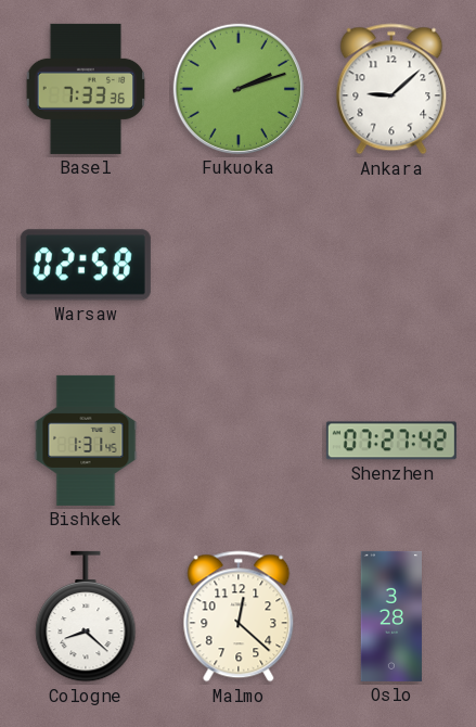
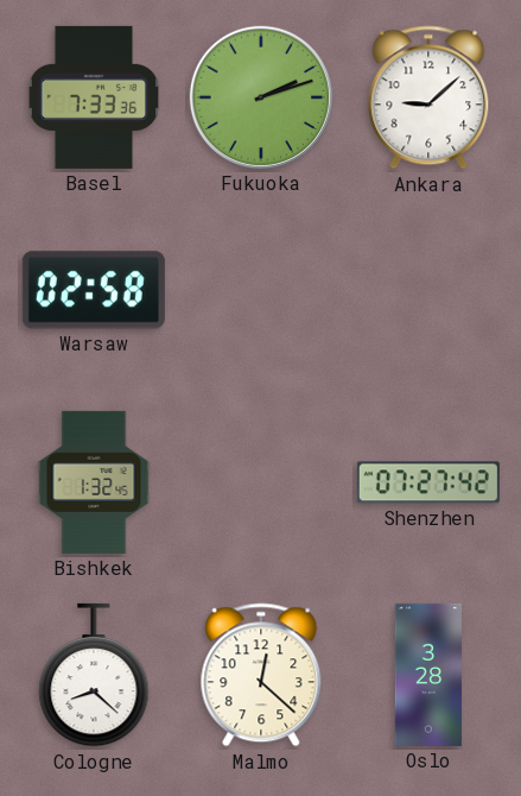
Bishkek: 1:31 -> 1:32
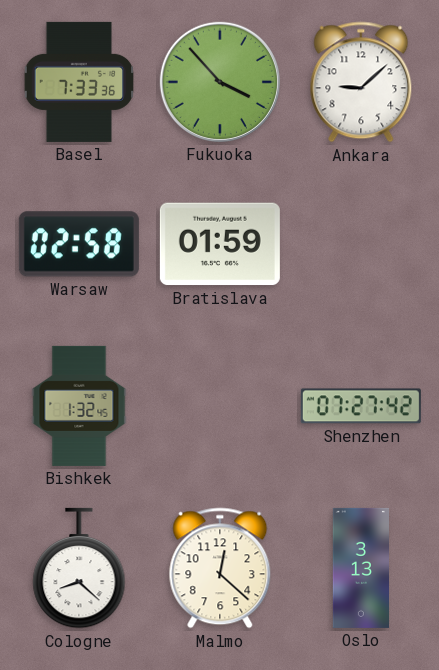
Fukuoka: 2:12 -> 3:53
Bratislava: none -> 01:59
Oslo: 3:28 -> 3:13
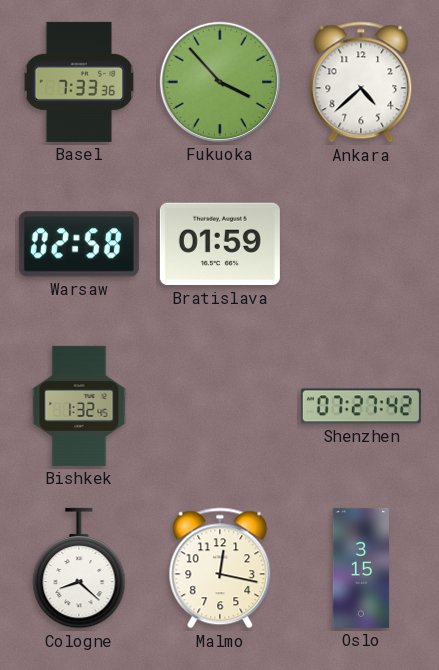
Ankara: 9:08 -> 4:38
Malmo: 12:22 -> 12:17
Oslo: 3:13 -> 3:15
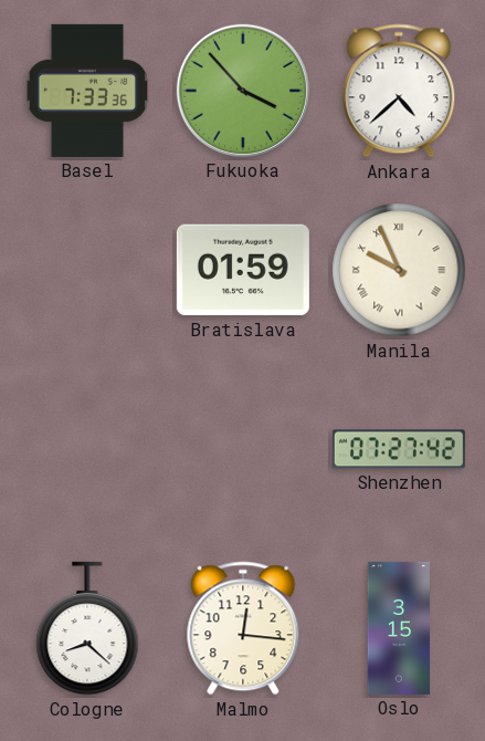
Warsaw: 02:58 -> none
Manila: none -> 9:56
Bishkek: 1:32 -> none
Malmo: 12:17 -> 12:16
